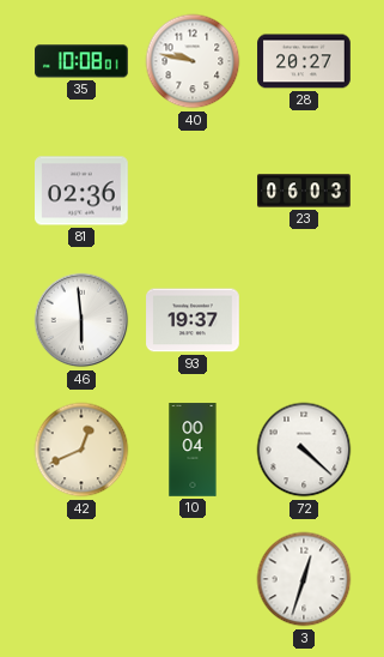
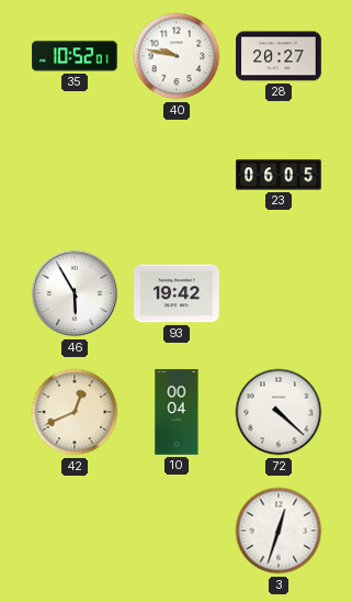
35: 10:08 -> 10:52
81: 02:36 -> none
23: 06:03 -> 06:05
46: 5:59 -> 5:55
93: 19:37 -> 19:42
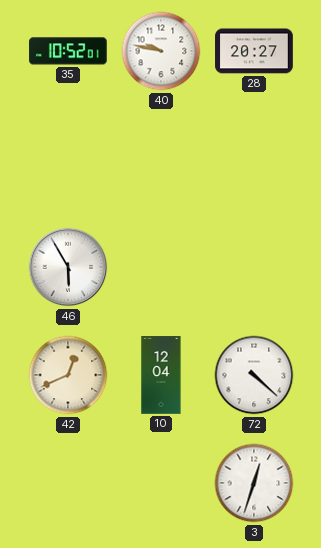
23: 06:05 -> none
93: 19:42 -> none
10: 00:04 -> 12:04
